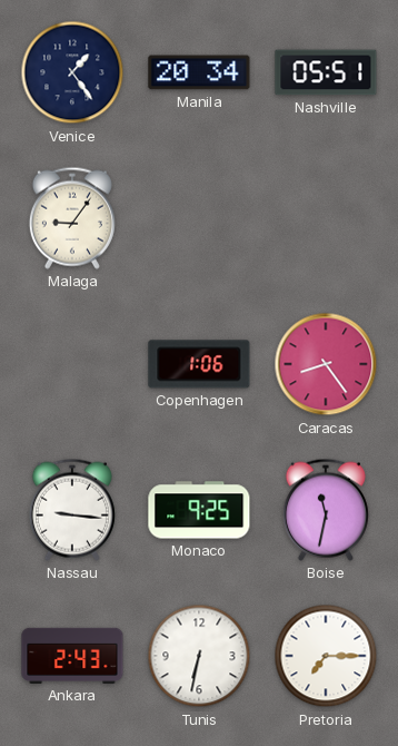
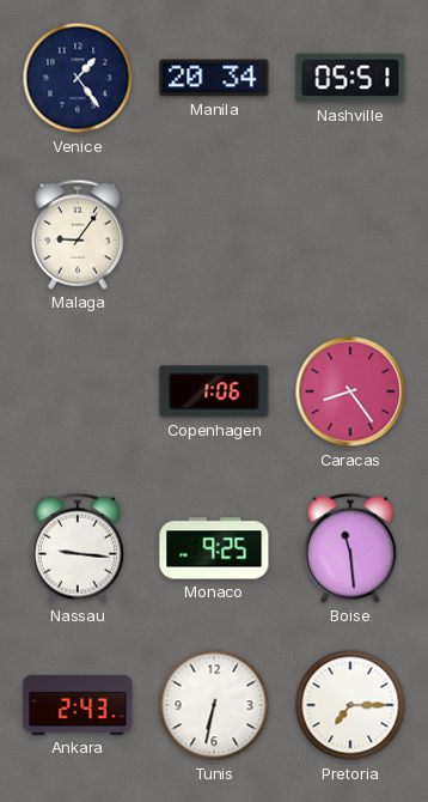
Boise: 11:32 -> 11:29
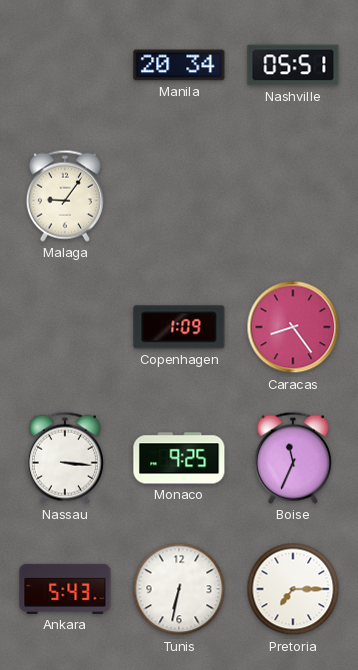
Venice: 1:24 -> none
Copenhagen: 1:06 -> 1:09
Nassau: 9:16 -> 3:16
Boise: 11:29 -> 11:34
Ankara: 2:43 -> 5:43
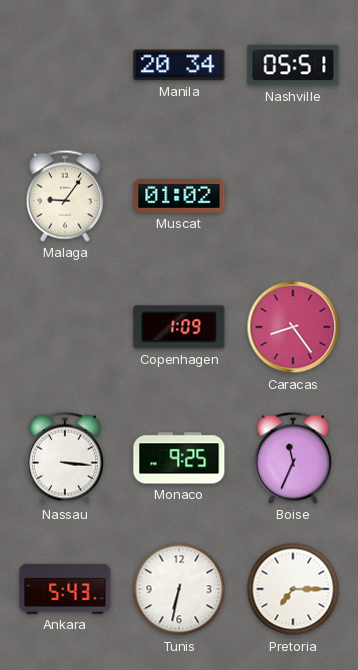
Muscat: none -> 01:02
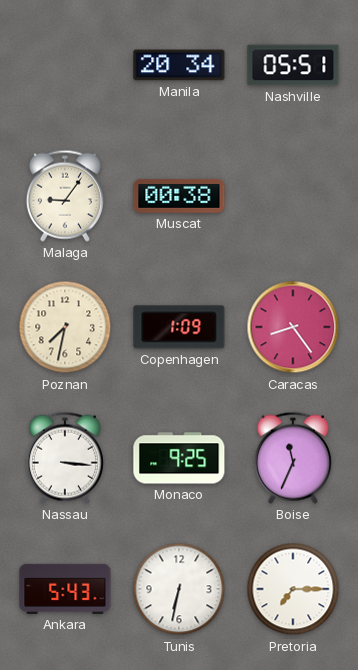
Muscat: 01:02 -> 00:38
Poznan: none -> 7:32
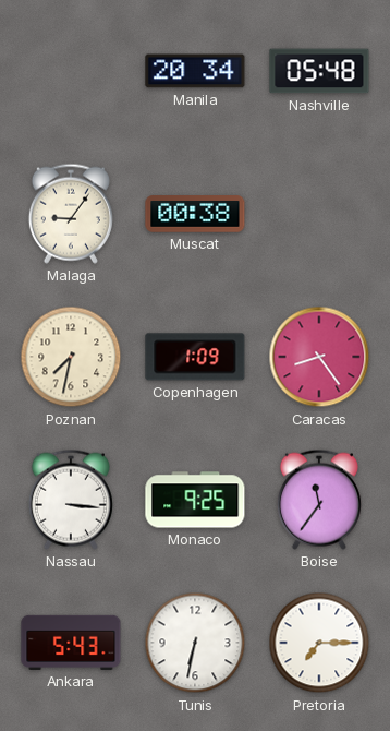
Nashville: 05:51 -> 05:48
Boise: 11:34 -> 11:36
